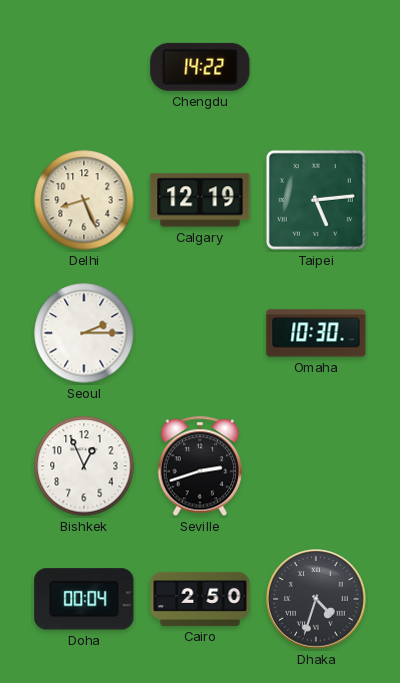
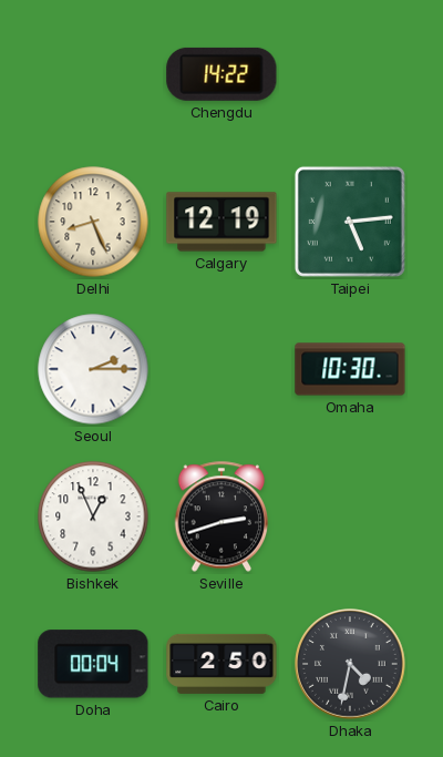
Dhaka: 4:33 -> 4:32
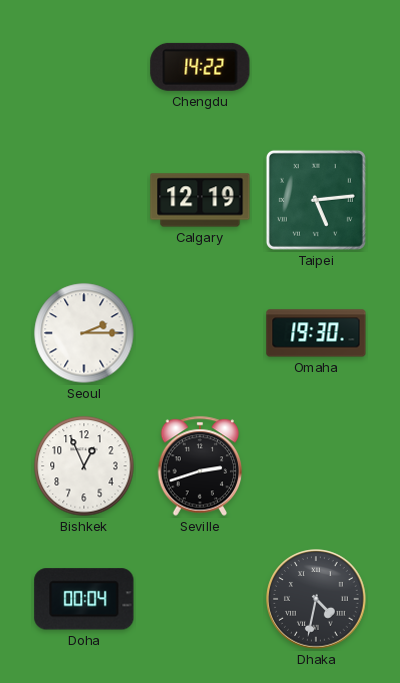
Delhi: 8:26 -> none
Omaha: 10:30 -> 19:30
Cairo: 2:50 -> none
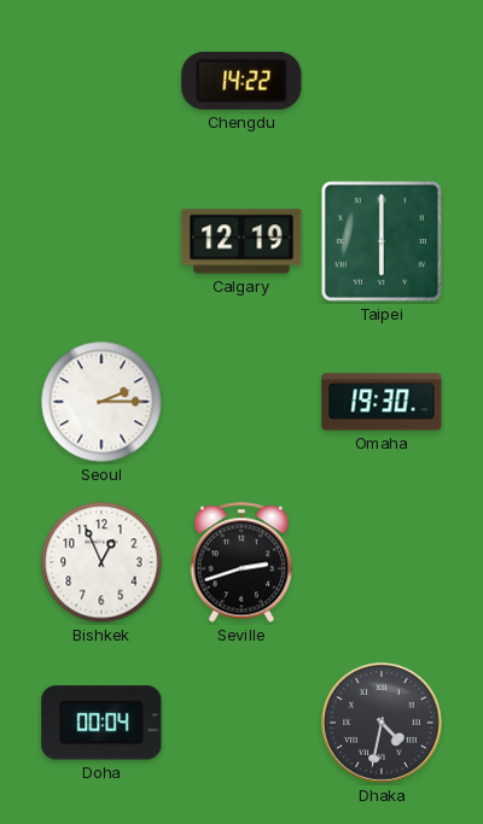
Taipei: 5:14 -> 6:00
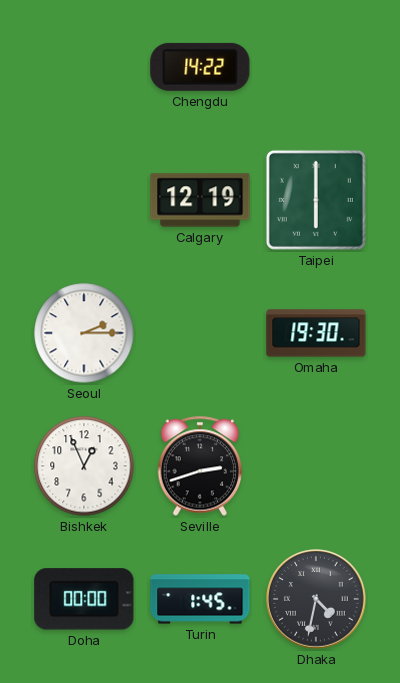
Doha: 00:04 -> 00:00
Turin: none -> 1:45
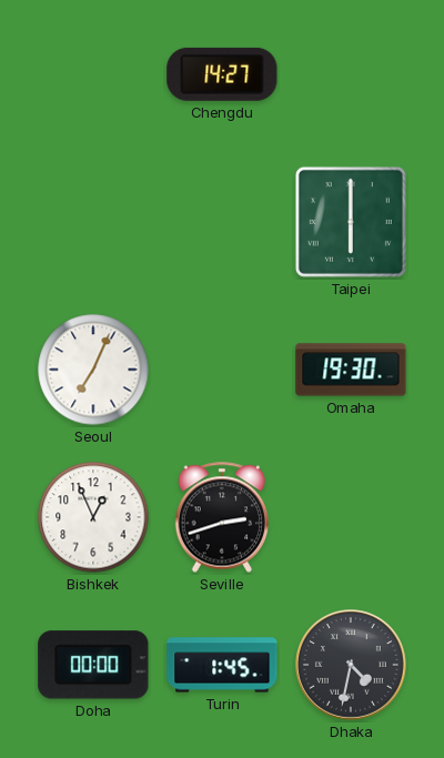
Chengdu: 14:22 -> 14:27
Calgary: 12:19 -> none
Seoul: 2:15 -> 7:04
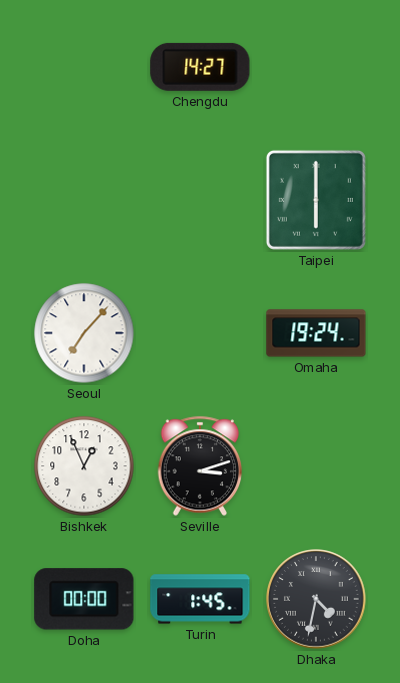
Seoul: 7:04 -> 7:07
Omaha: 19:30 -> 19:24
Seville: 2:42 -> 3:12
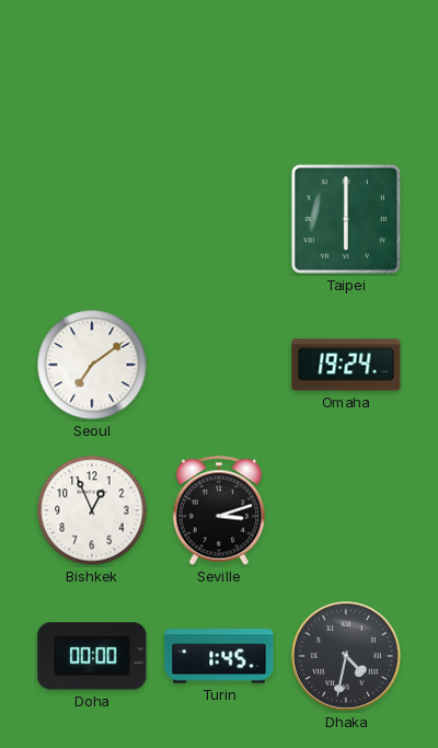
Chengdu: 14:27 -> none
Seoul: 7:07 -> 7:09
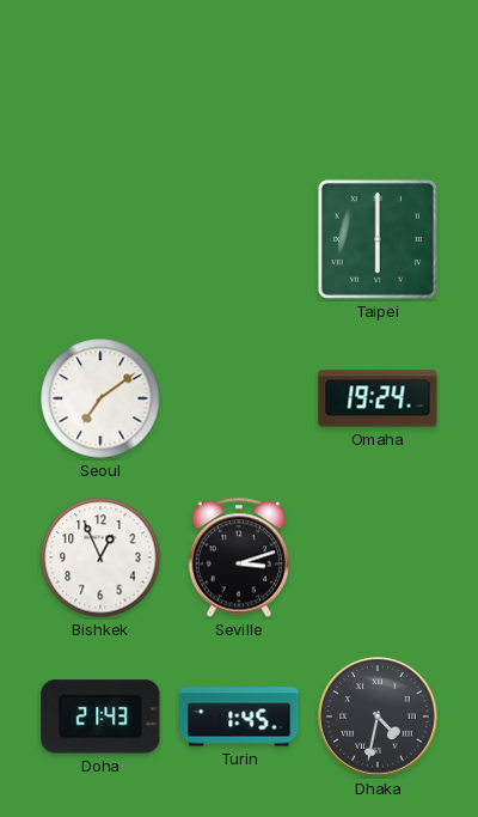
Doha: 00:00 -> 21:43
